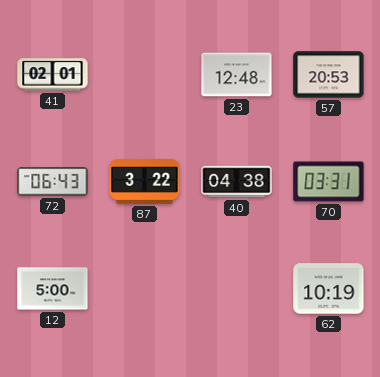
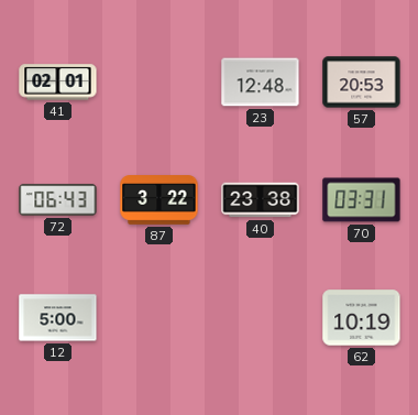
40: 04:38 -> 23:38
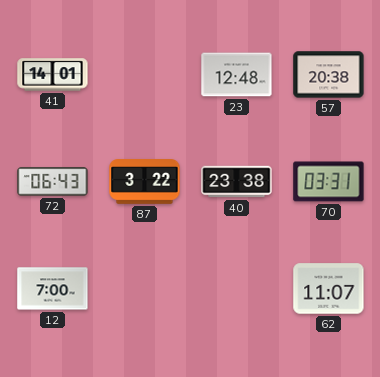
41: 02:01 -> 14:01
57: 20:53 -> 20:38
12: 5:00 -> 7:00
62: 10:19 -> 11:07
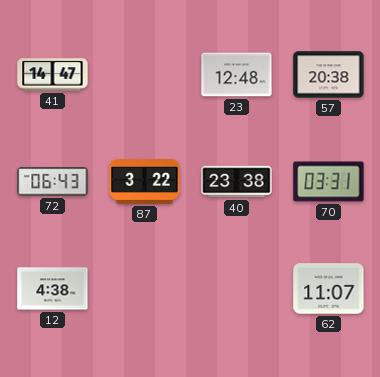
41: 14:01 -> 14:47
12: 7:00 -> 4:38
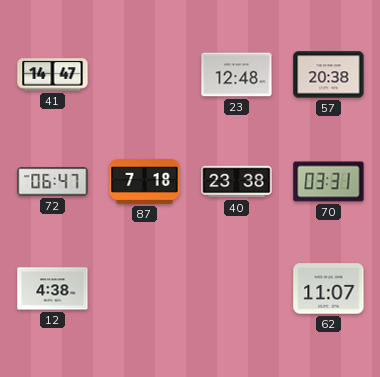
72: 06:43 -> 06:47
87: 3:22 -> 7:18
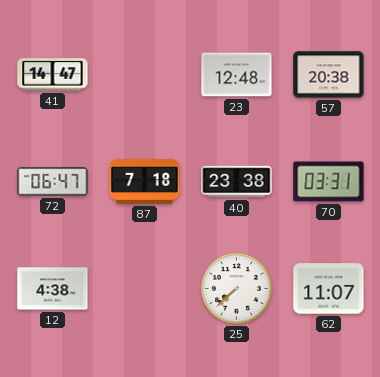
25: none -> 7:38
